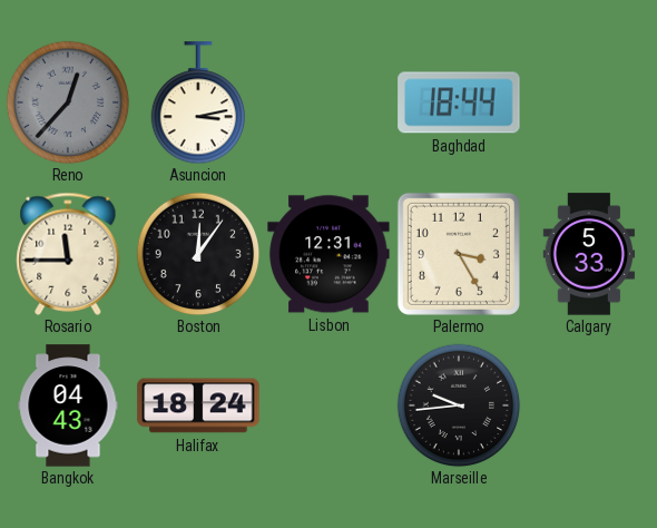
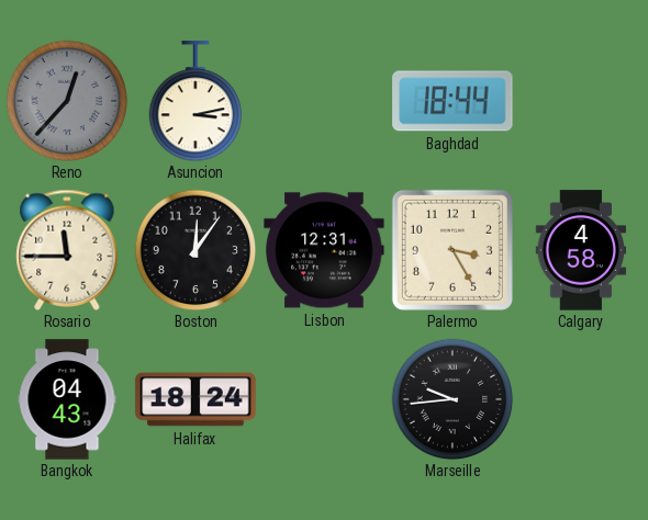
Calgary: 5:33 -> 4:58
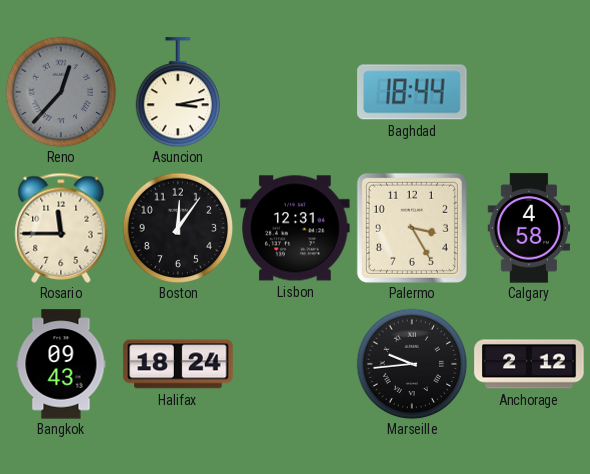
Bangkok: 04:43 -> 09:43
Anchorage: none -> 2:12
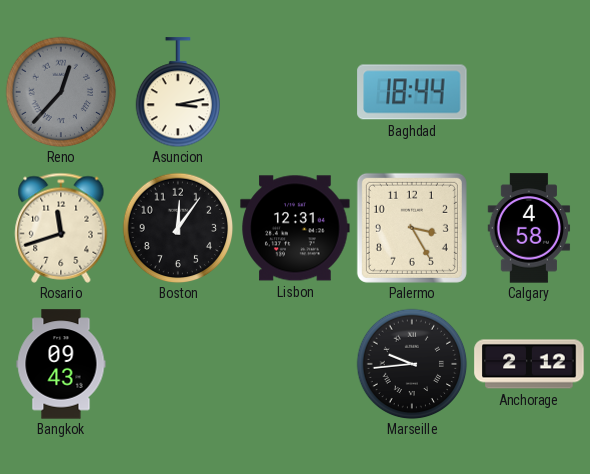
Rosario: 11:45 -> 11:42
Halifax: 18:24 -> none
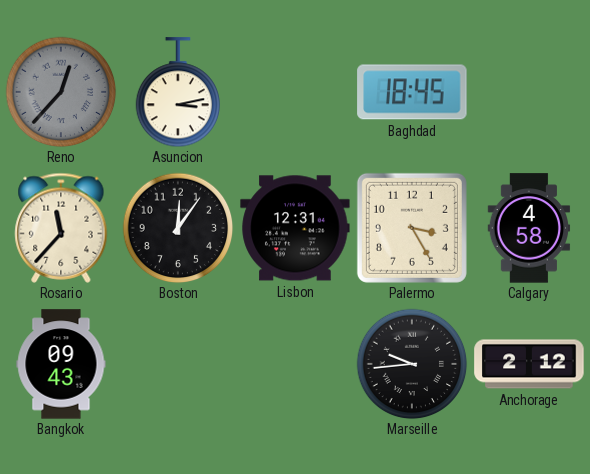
Baghdad: 18:44 -> 18:45
Rosario: 11:42 -> 11:37
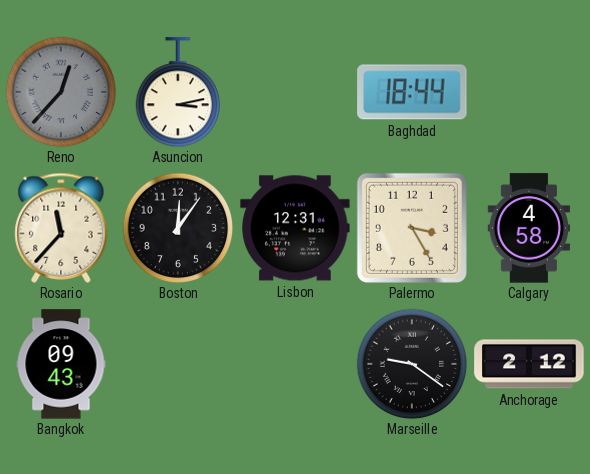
Baghdad: 18:45 -> 18:44
Marseille: 9:44 -> 9:21
